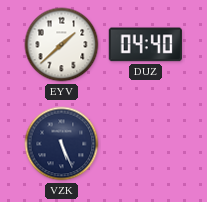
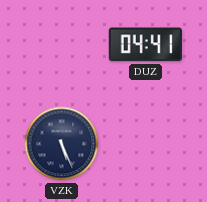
EYV: 1:38 -> none
DUZ: 04:40 -> 04:41
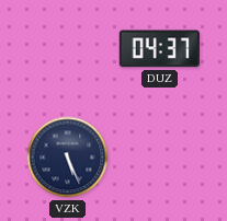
DUZ: 04:41 -> 04:37
